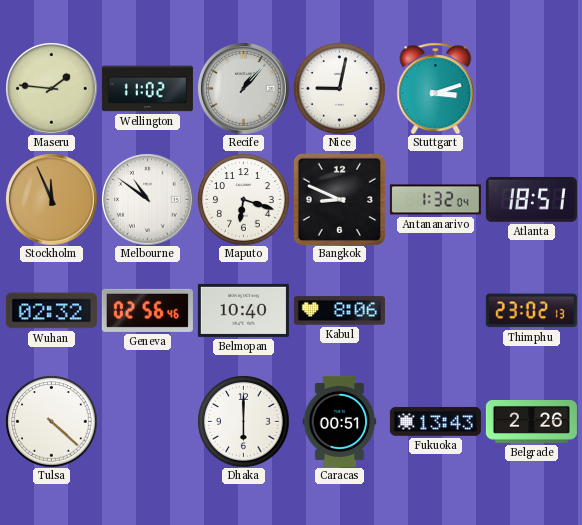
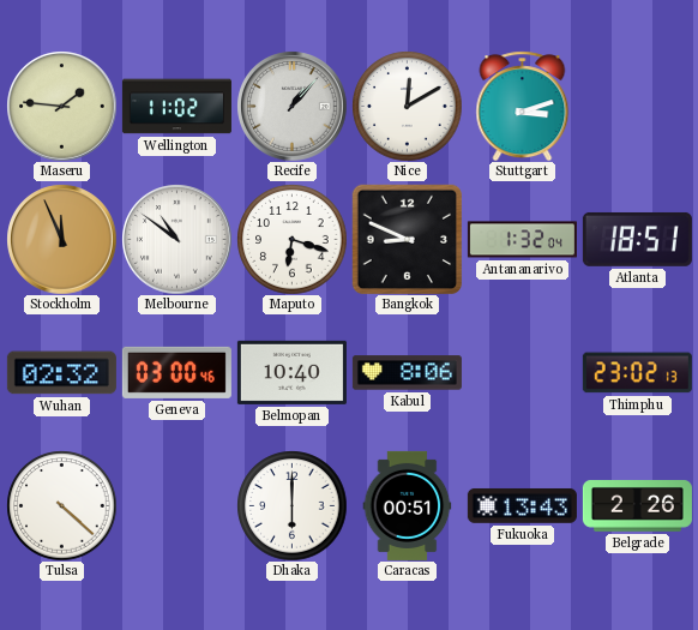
Nice: 9:02 -> 12:10
Geneva: 02:56 -> 03:00
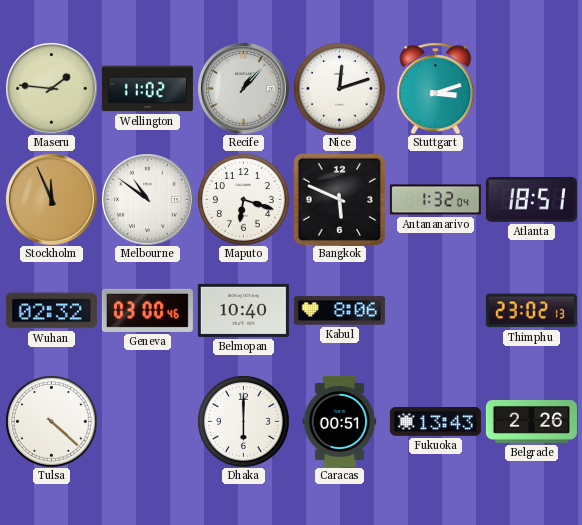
Nice: 12:10 -> 12:12
Bangkok: 8:49 -> 5:49
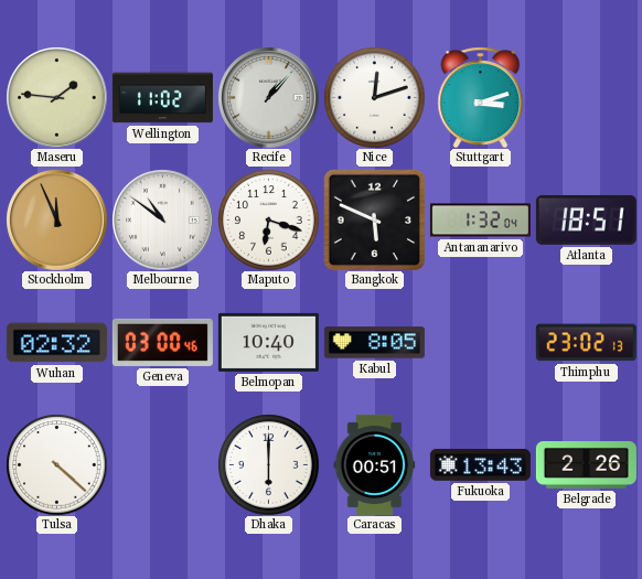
Kabul: 8:06 -> 8:05
